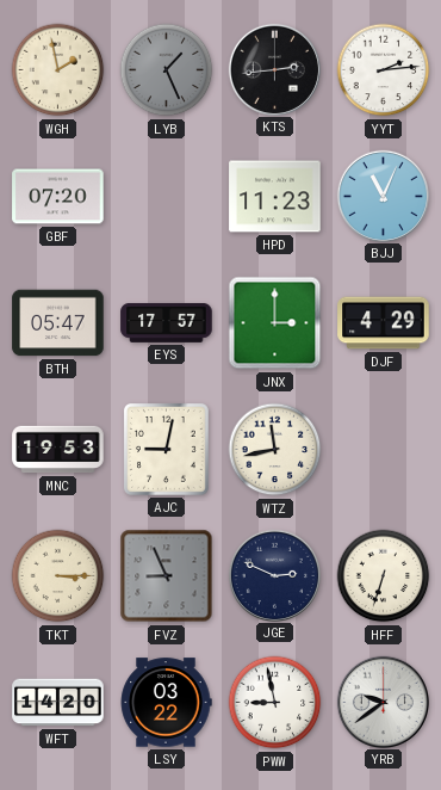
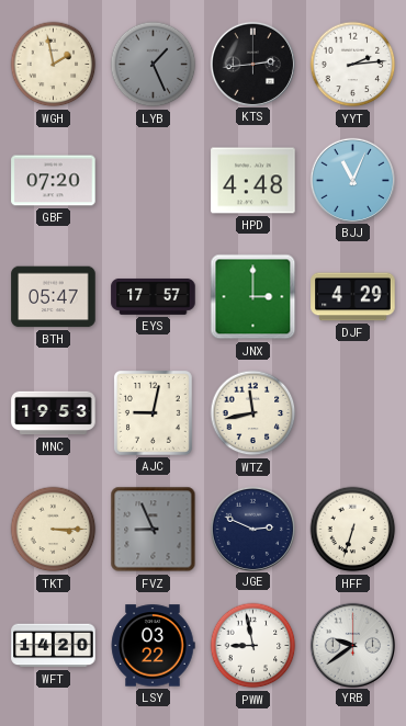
HPD: 11:23 -> 4:48
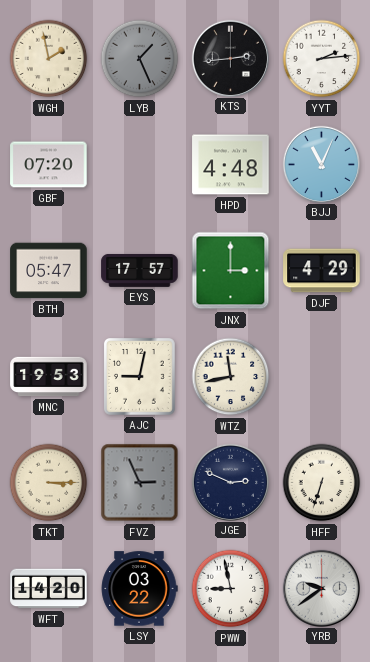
FVZ: 8:56 -> 2:56
